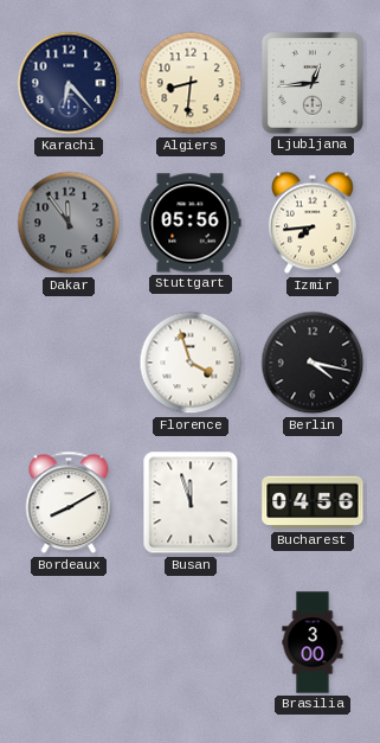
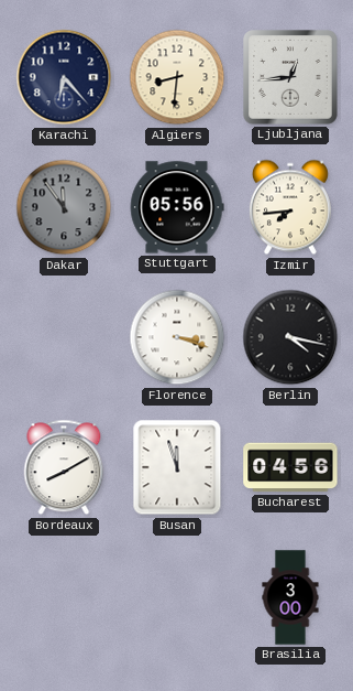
Florence: 3:57 -> 3:18
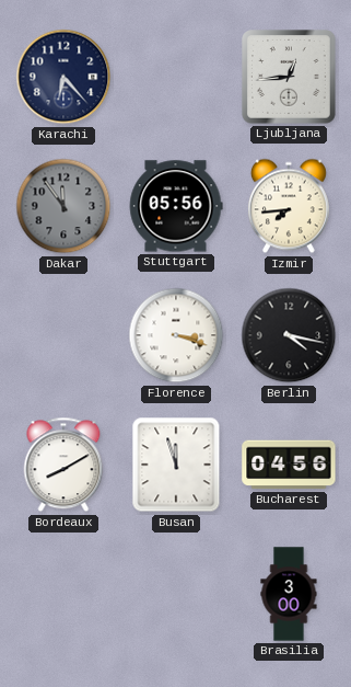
Algiers: 8:31 -> none
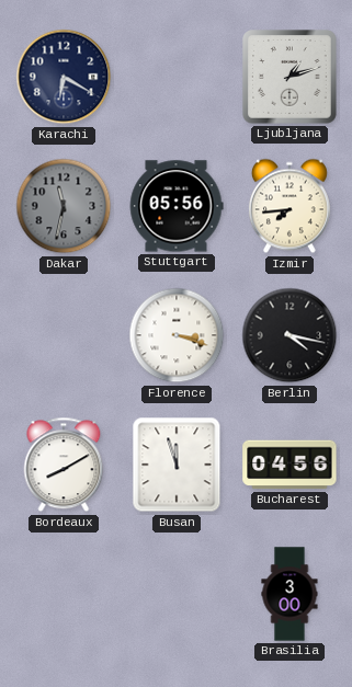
Karachi: 6:23 -> 6:20
Ljubljana: 12:44 -> 1:12
Dakar: 11:54 -> 11:32
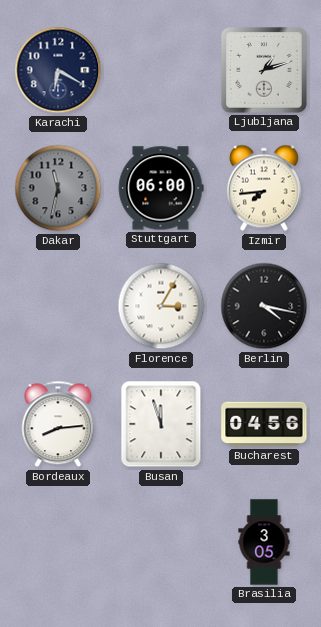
Stuttgart: 05:56 -> 06:00
Florence: 3:18 -> 3:05
Bordeaux: 8:10 -> 8:14
Brasilia: 3:00 -> 3:05
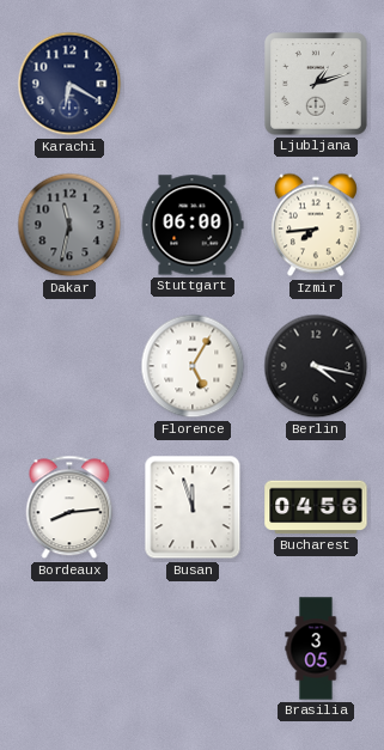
Florence: 3:05 -> 5:05
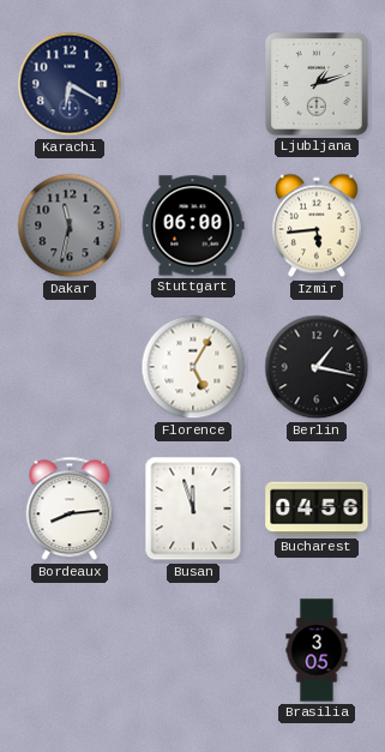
Izmir: 7:44 -> 5:44
Berlin: 4:17 -> 1:17
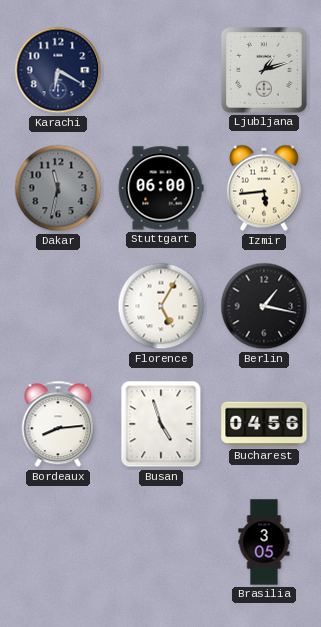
Busan: 11:57 -> 4:57
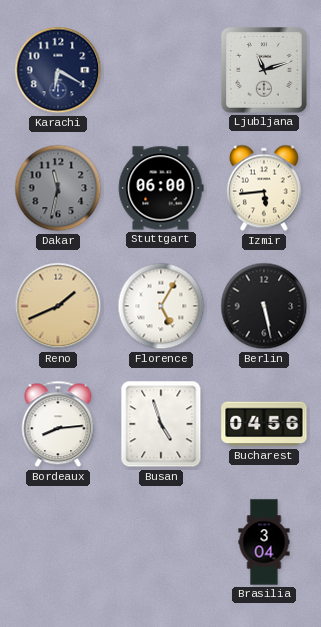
Ljubljana: 1:12 -> 11:12
Reno: none -> 1:41
Berlin: 1:17 -> 5:28
Brasilia: 3:05 -> 3:04
